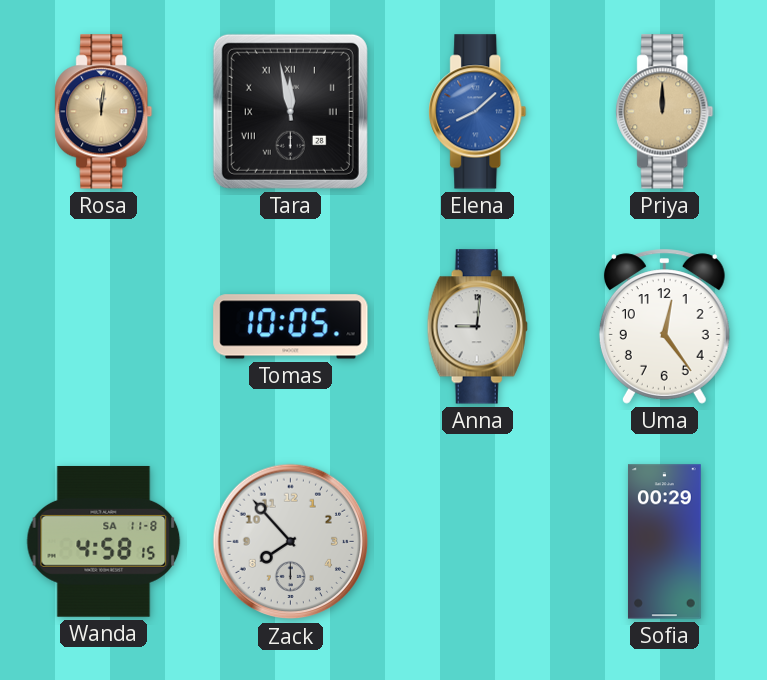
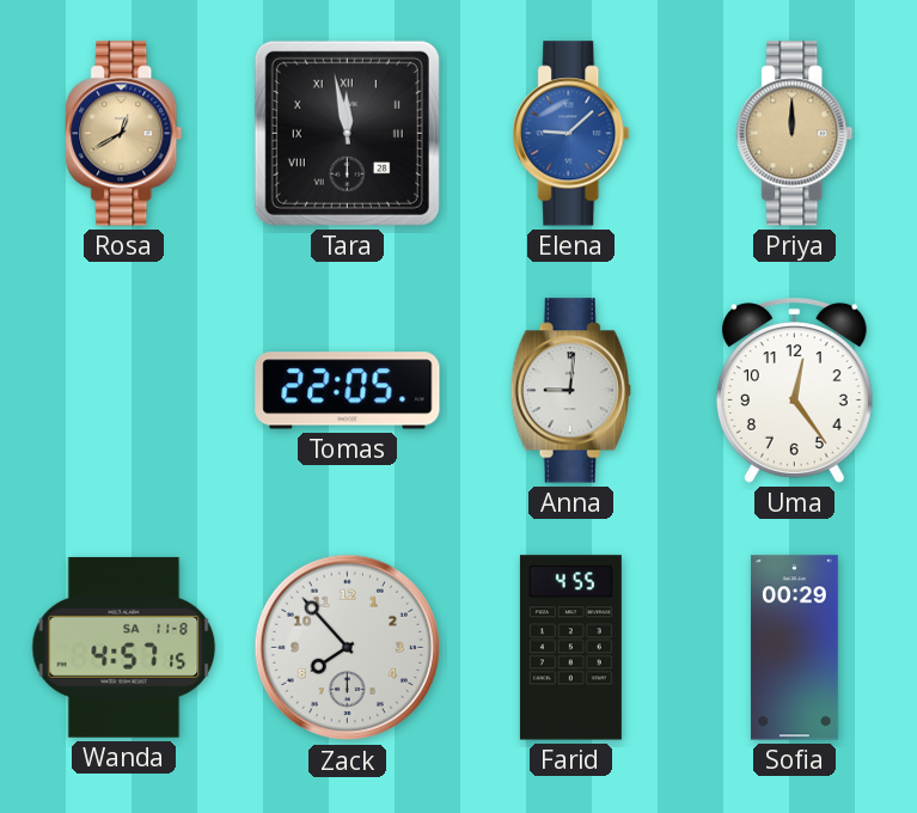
Rosa: 12:01 -> 12:40
Elena: 8:08 -> 9:08
Tomas: 10:05 -> 22:05
Wanda: 4:58 -> 4:57
Farid: none -> 4:55
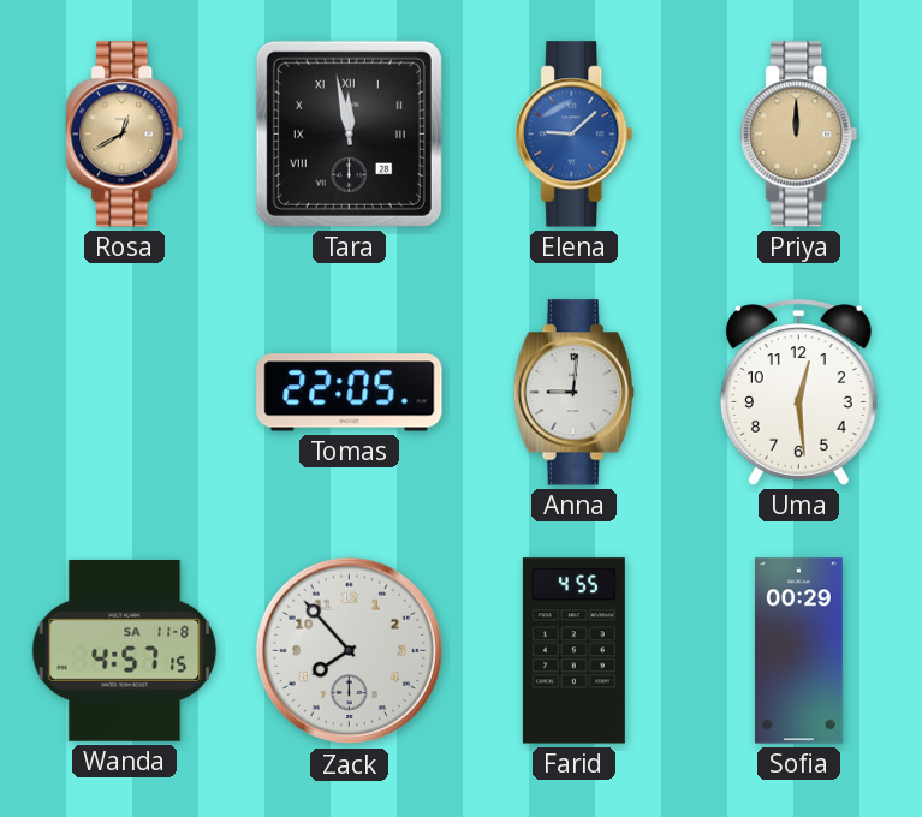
Uma: 12:24 -> 12:29
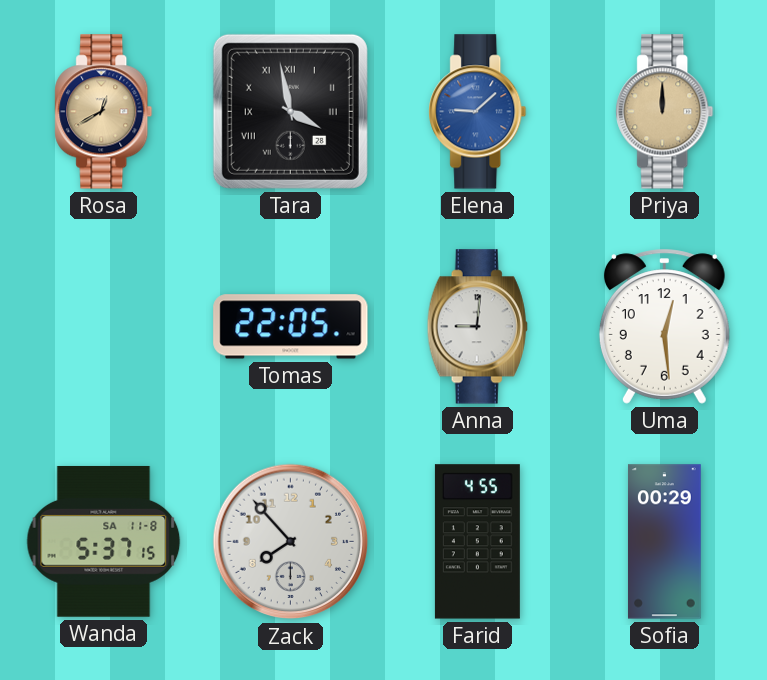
Tara: 11:58 -> 3:58
Wanda: 4:57 -> 5:37
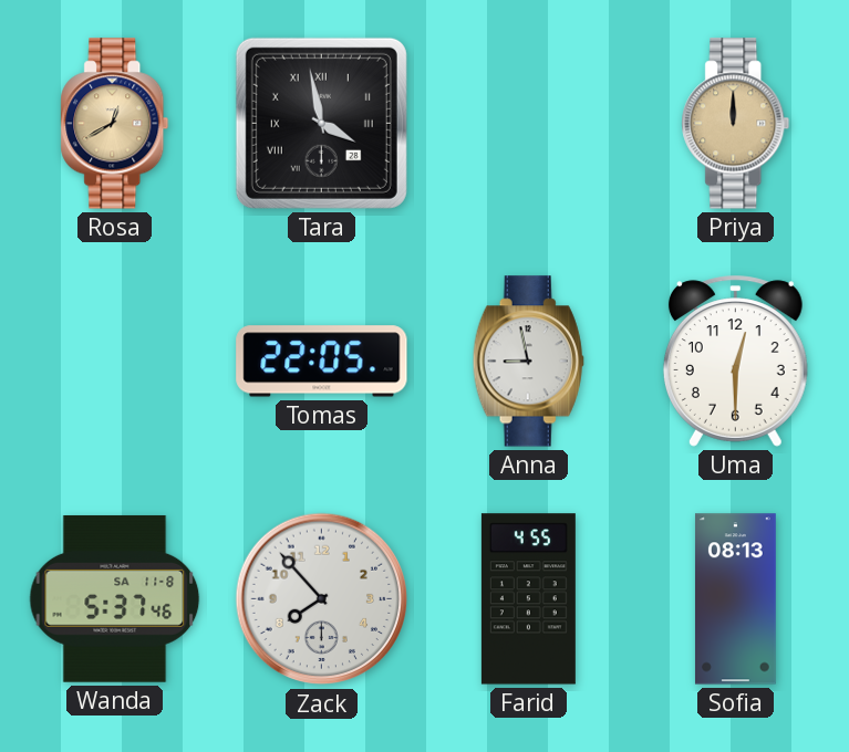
Elena: 9:08 -> none
Anna: 9:01 -> 8:58
Uma: 12:29 -> 12:30
Wanda: 5:37:15 -> 5:37:46
Sofia: 00:29 -> 08:13
